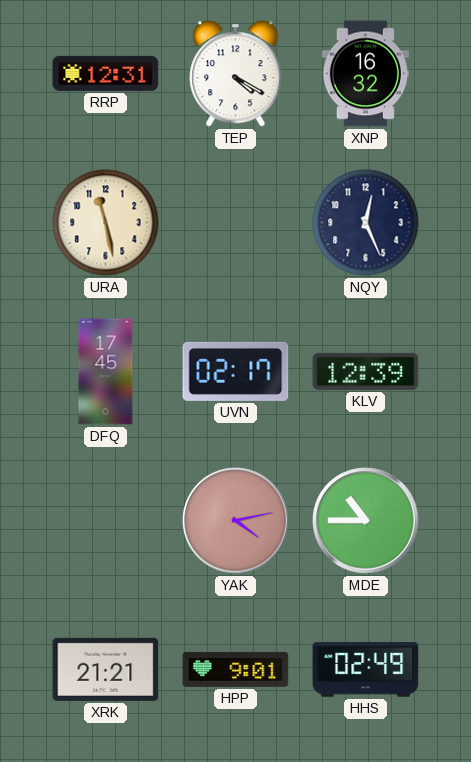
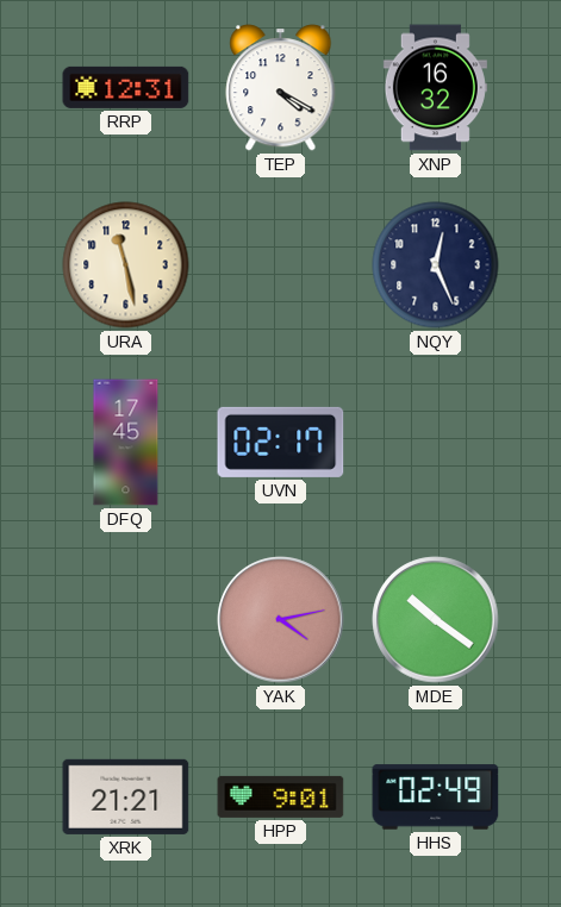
KLV: 12:39 -> none
MDE: 10:45 -> 10:21
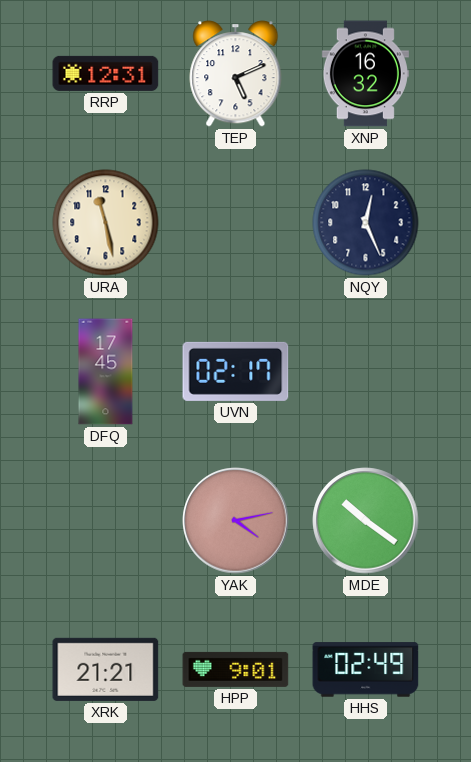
TEP: 4:20 -> 5:11
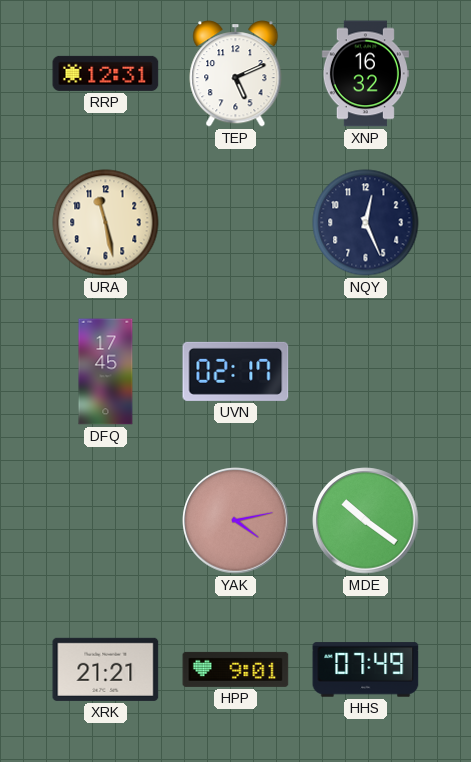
HHS: 02:49 -> 07:49
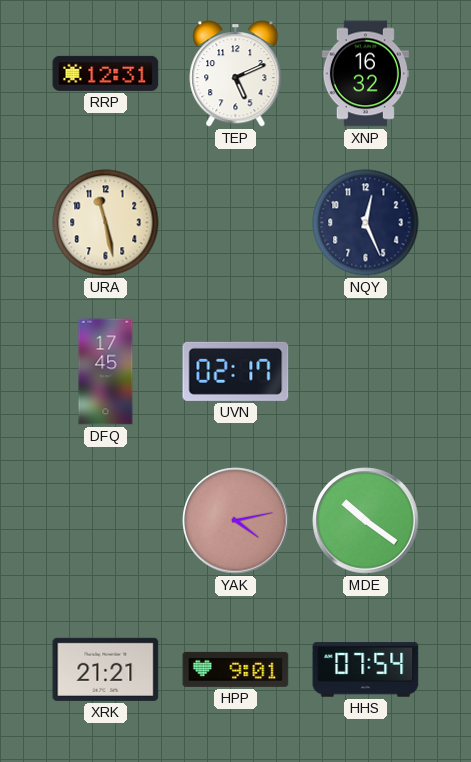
HHS: 07:49 -> 07:54
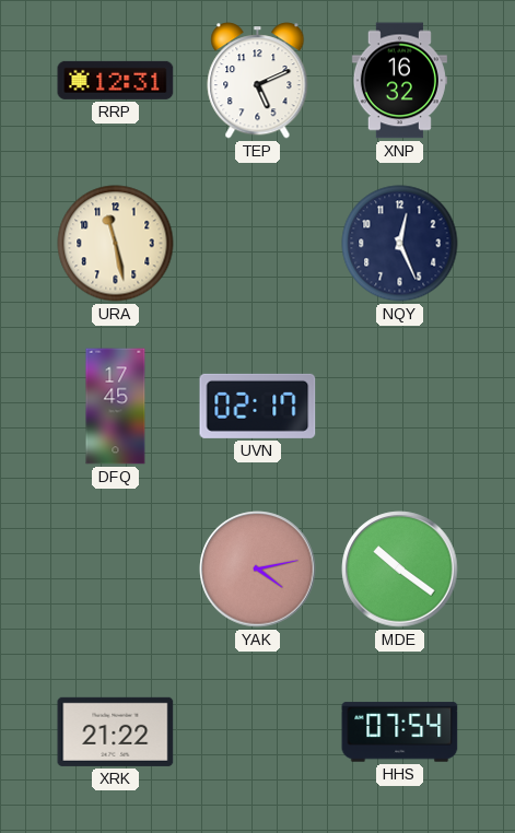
XRK: 21:21 -> 21:22
HPP: 9:01 -> none
